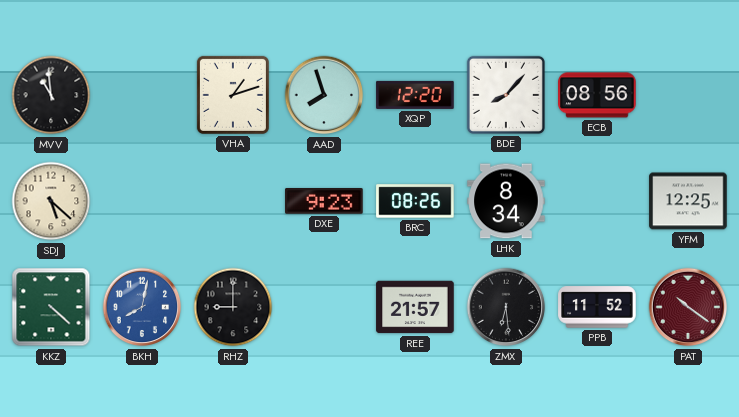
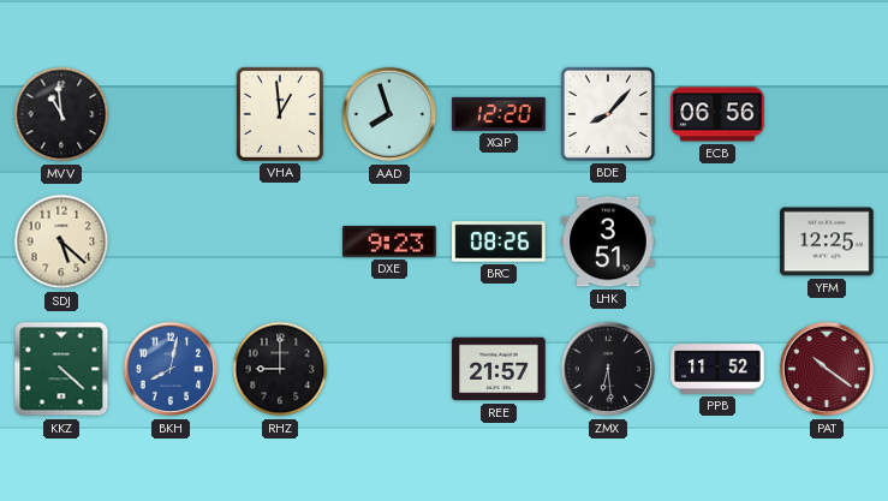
VHA: 1:12 -> 12:59
ECB: 08:56 -> 06:56
LHK: 8:34 -> 3:51
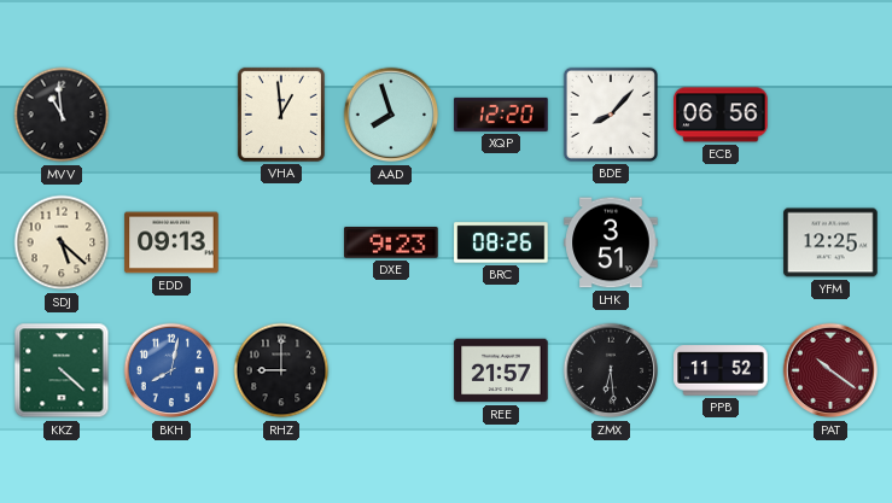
EDD: none -> 09:13
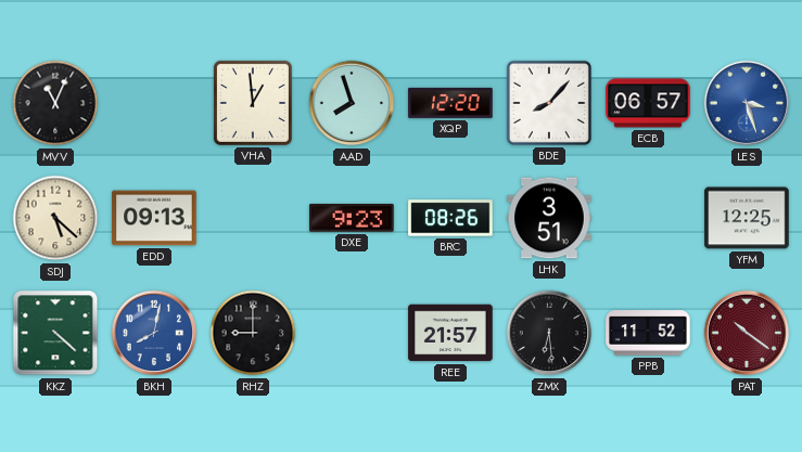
MVV: 10:59 -> 11:04
ECB: 06:56 -> 06:57
LES: none -> 3:27
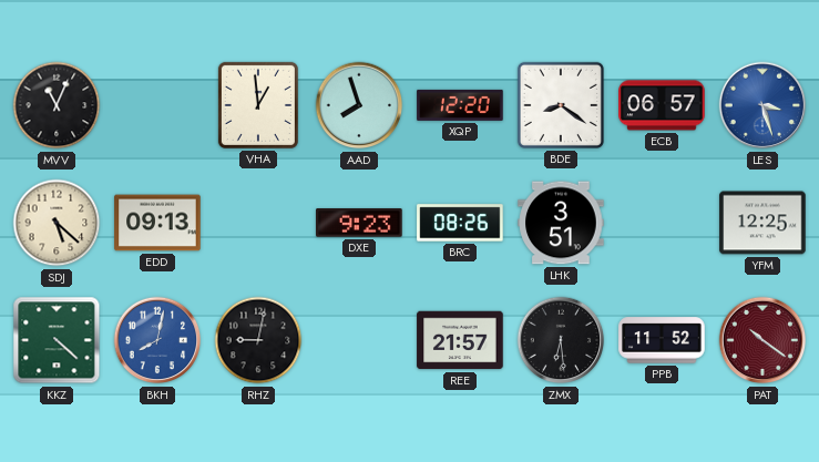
BDE: 8:07 -> 8:21
RHZ: 9:00 -> 9:02
